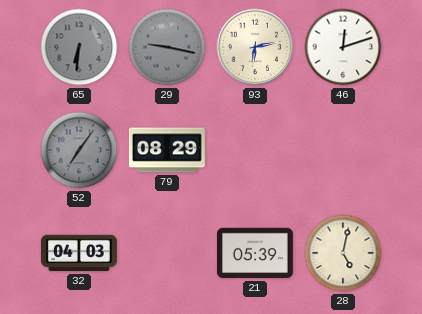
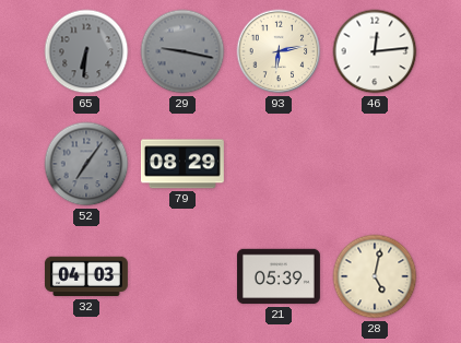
46: 12:12 -> 12:14
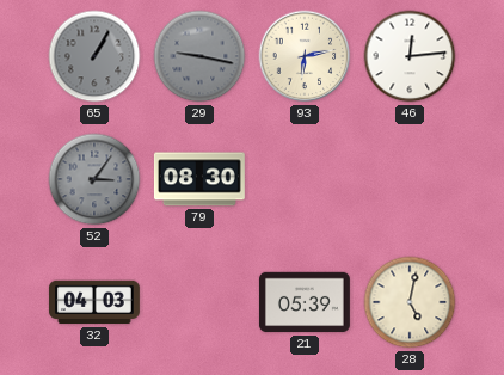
65: 6:31 -> 1:05
52: 7:06 -> 3:06
79: 08:29 -> 08:30
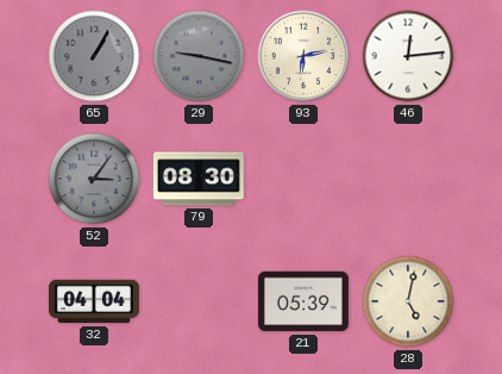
32: 04:03 -> 04:04
